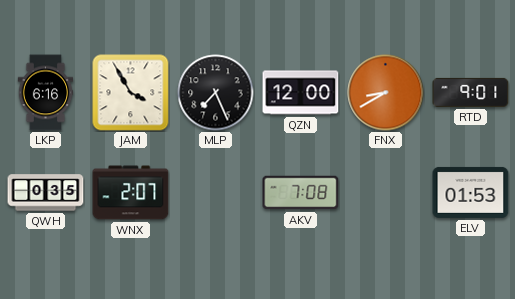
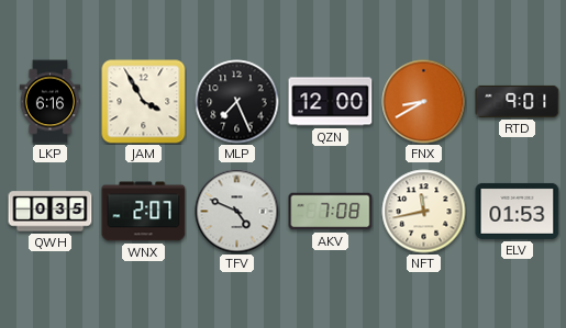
TFV: none -> 4:49
NFT: none -> 11:43
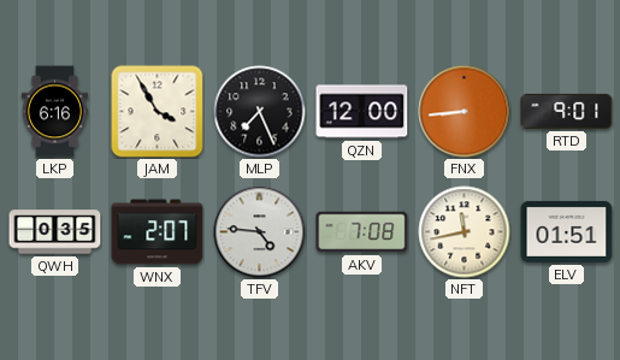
FNX: 8:40 -> 8:44
TFV: 4:49 -> 4:46
ELV: 01:53 -> 01:51
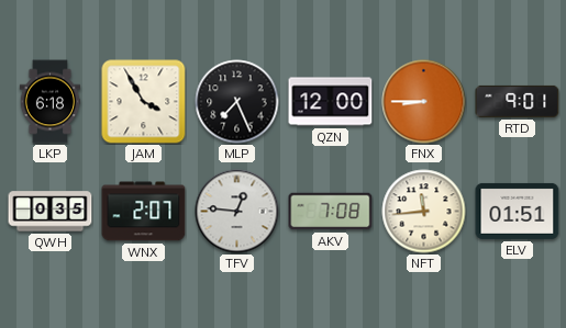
LKP: 6:16 -> 6:18
FNX: 8:44 -> 8:45
TFV: 4:46 -> 12:46
NFT: 11:43 -> 11:44
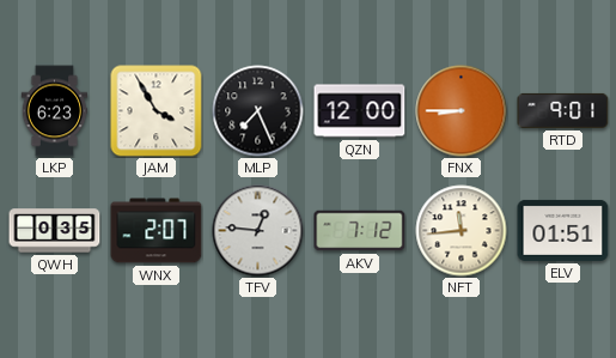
LKP: 6:18 -> 6:23
AKV: 7:08 -> 7:12
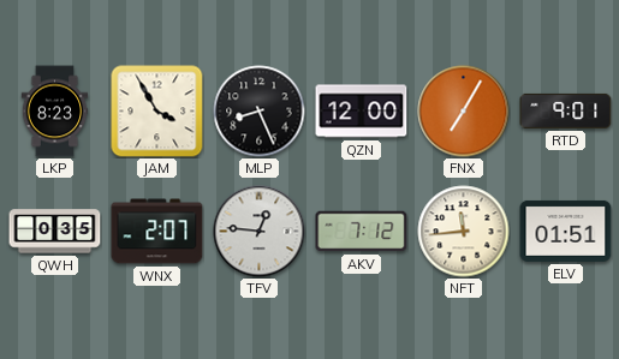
LKP: 6:23 -> 8:23
MLP: 7:26 -> 8:26
FNX: 8:45 -> 7:05
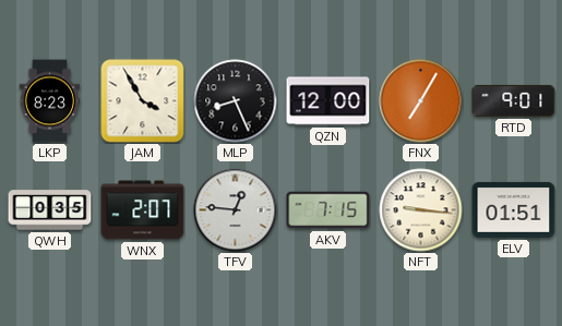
AKV: 7:12 -> 7:15
NFT: 11:44 -> 9:16
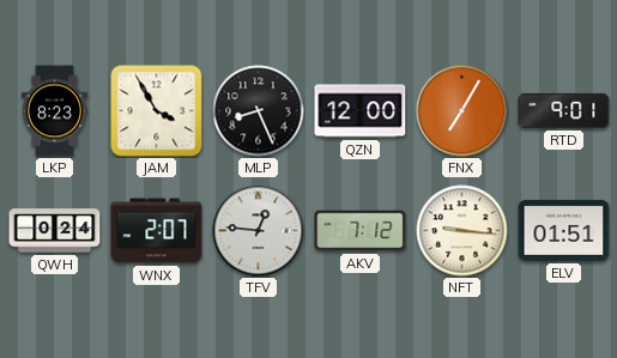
QWH: 0:35 -> 0:24
AKV: 7:15 -> 7:12
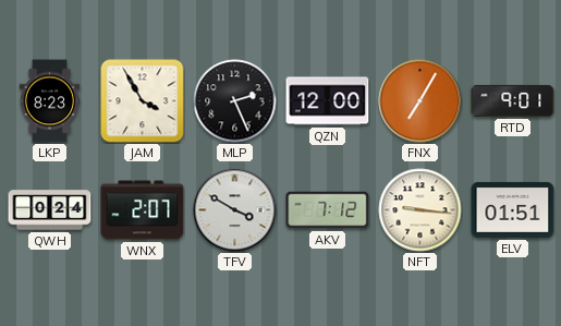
MLP: 8:26 -> 2:26
TFV: 12:46 -> 3:50
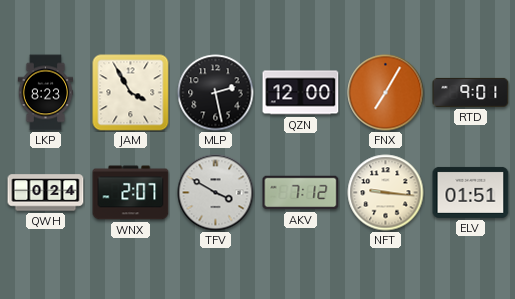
MLP: 2:26 -> 2:28
